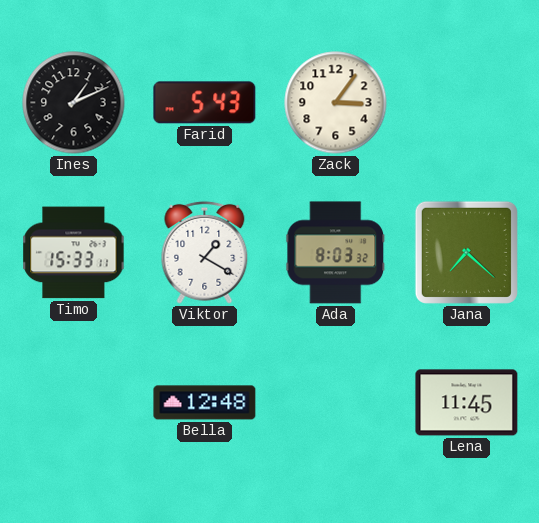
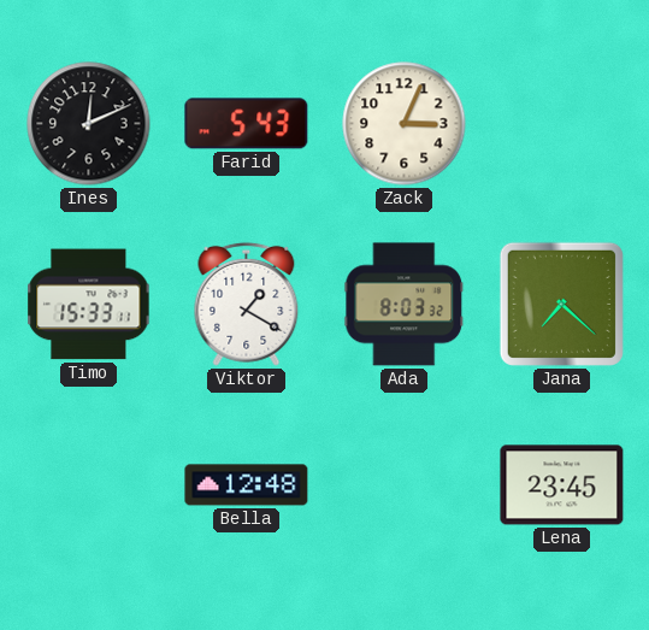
Ines: 1:11 -> 12:11
Zack: 3:06 -> 3:04
Lena: 11:45 -> 23:45
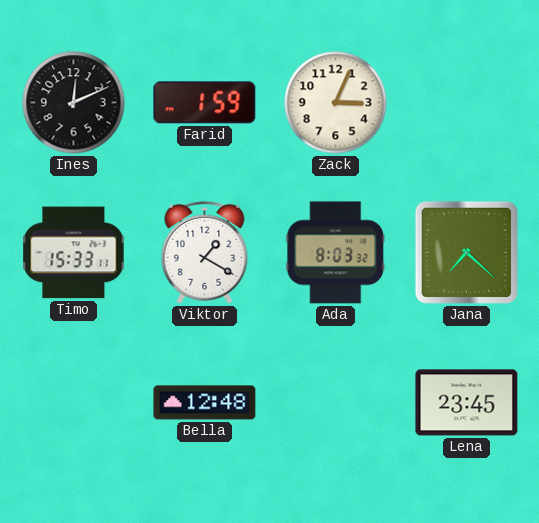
Farid: 5:43 -> 1:59
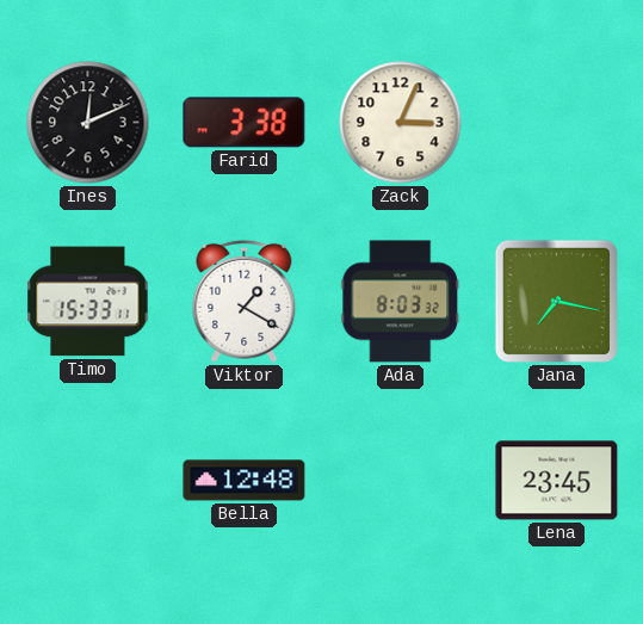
Farid: 1:59 -> 3:38
Jana: 7:22 -> 7:17
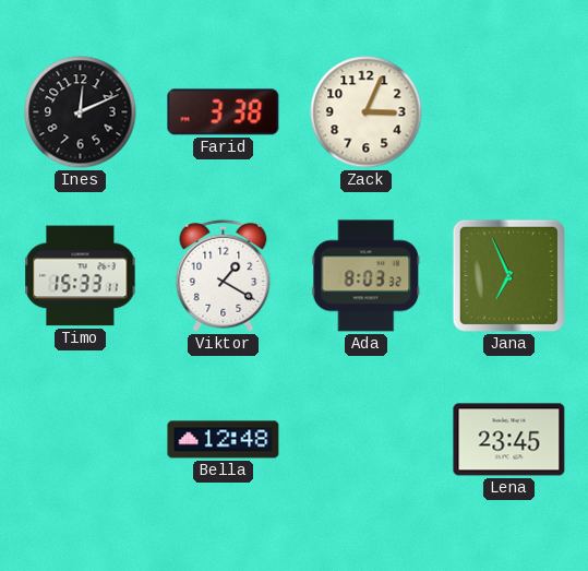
Jana: 7:17 -> 6:56
